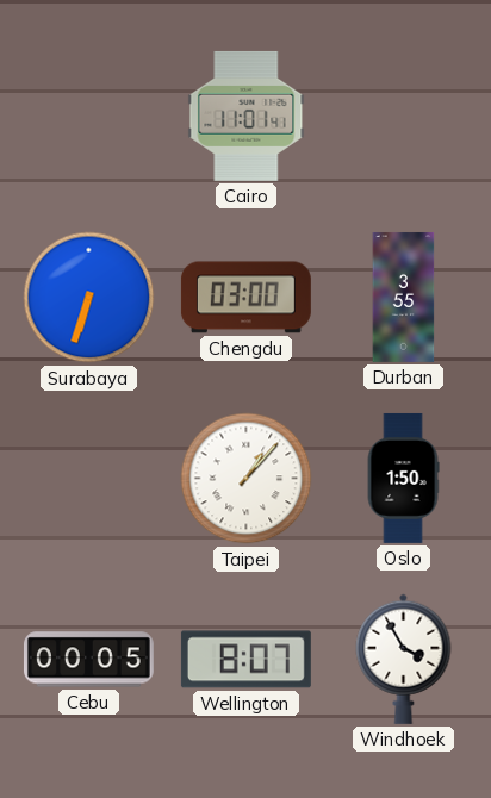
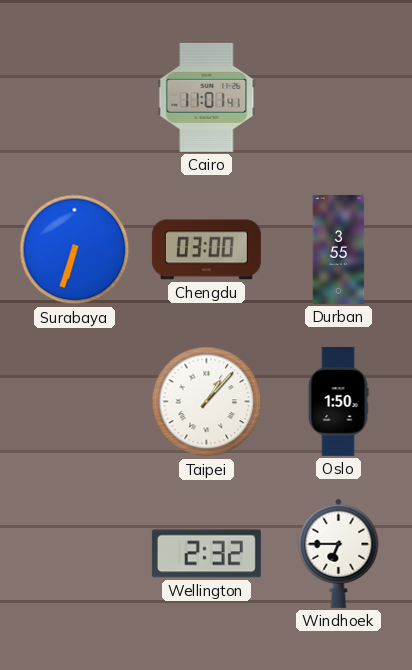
Cebu: 00:05 -> none
Wellington: 8:07 -> 2:32
Windhoek: 3:55 -> 6:45
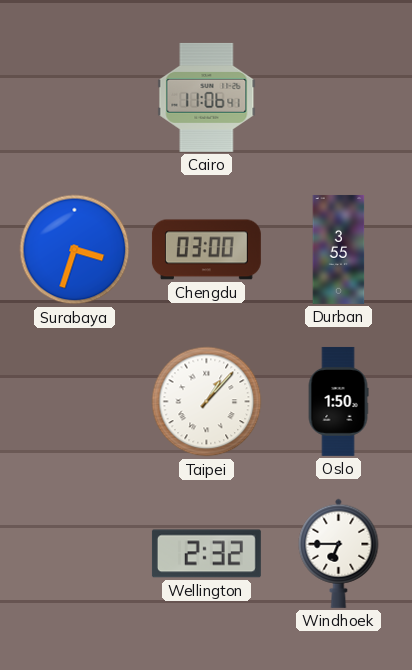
Cairo: 11:01 -> 11:06
Surabaya: 6:33 -> 3:33
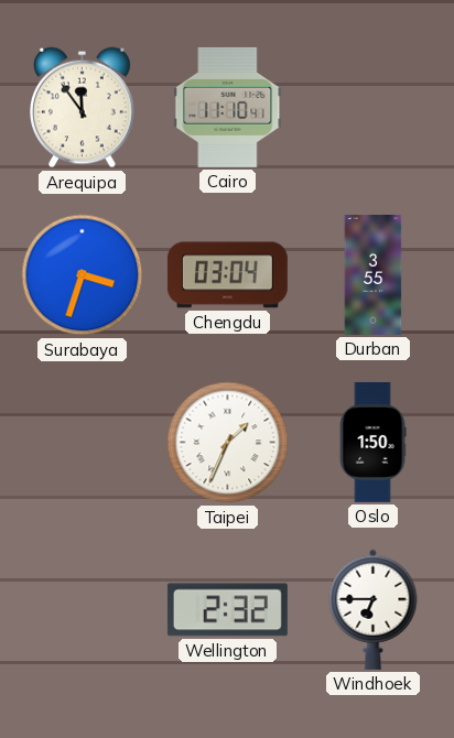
Arequipa: none -> 11:54
Cairo: 11:06 -> 11:10
Chengdu: 03:00 -> 03:04
Taipei: 1:07 -> 1:34
